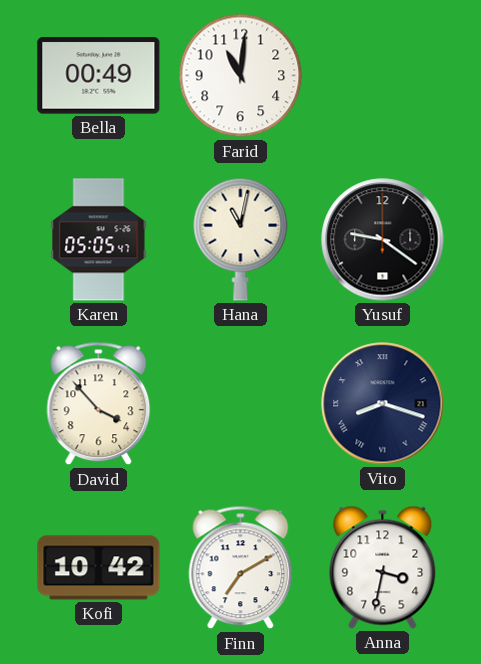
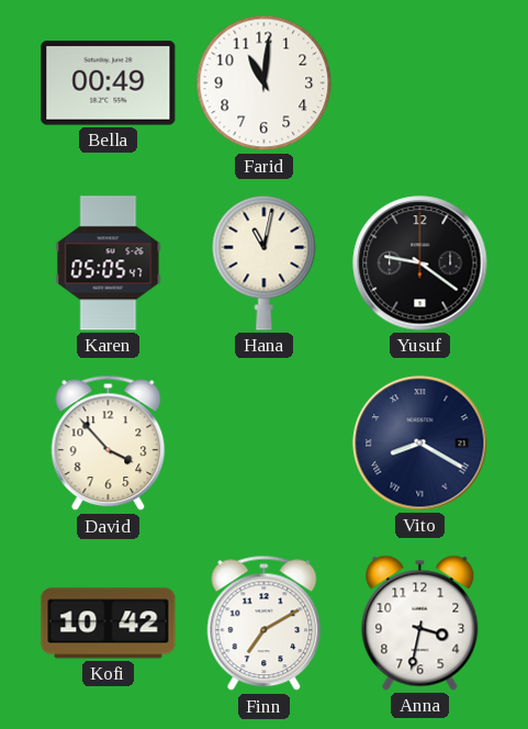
Vito: 8:18 -> 8:20
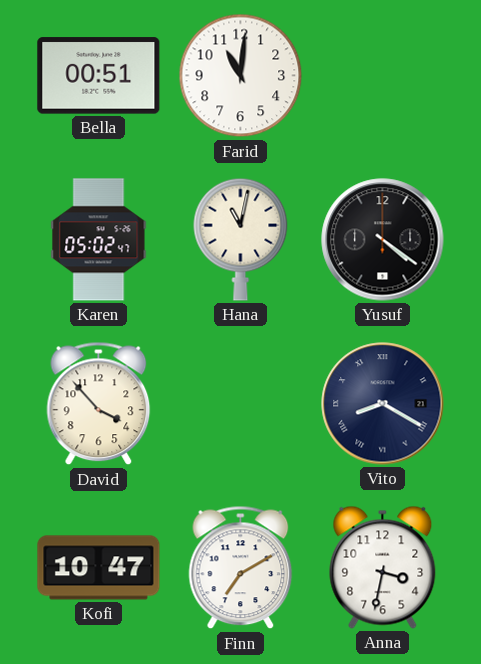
Bella: 00:49 -> 00:51
Karen: 05:05 -> 05:02
Yusuf: 9:21 -> 4:21
Kofi: 10:42 -> 10:47
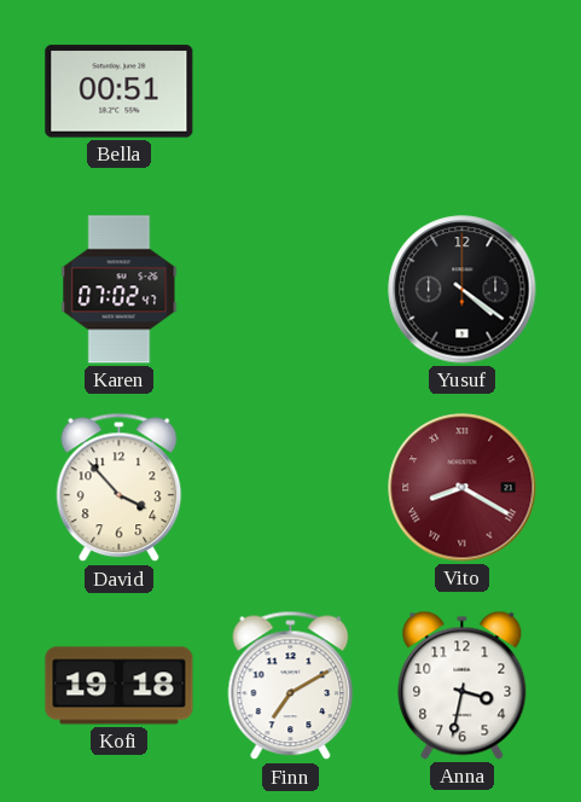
Farid: 11:01 -> none
Karen: 05:02 -> 07:02
Hana: 11:02 -> none
Vito dial: navy -> burgundy
Kofi: 10:47 -> 19:18
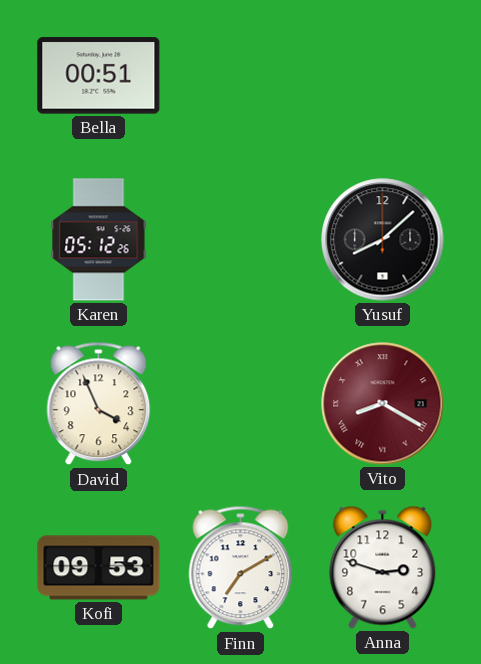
Karen: 07:02 -> 05:12
Yusuf: 4:21 -> 8:08
David: 3:53 -> 3:56
Kofi: 19:18 -> 09:53
Anna: 3:32 -> 2:48
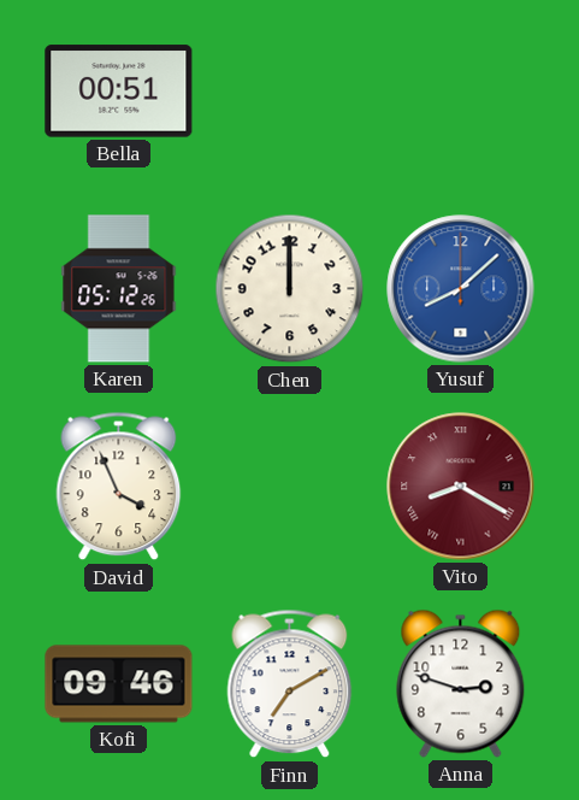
Chen: none -> 12:00
Yusuf dial: black -> blue
Kofi: 09:53 -> 09:46
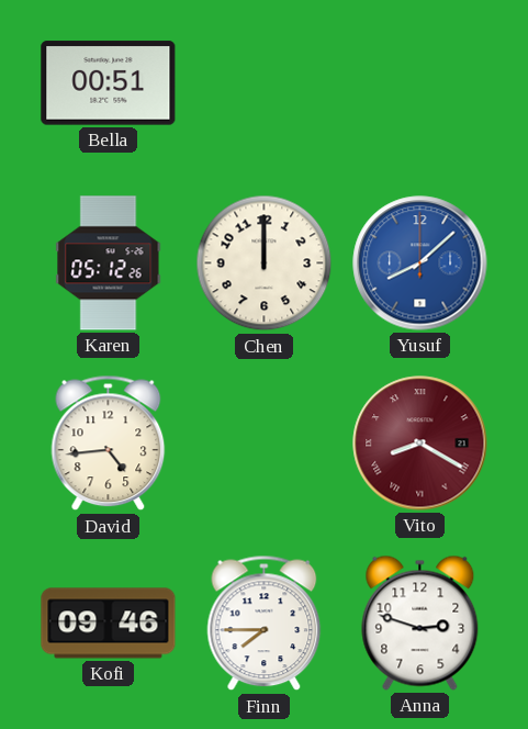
David: 3:56 -> 4:44
Finn: 7:10 -> 7:45
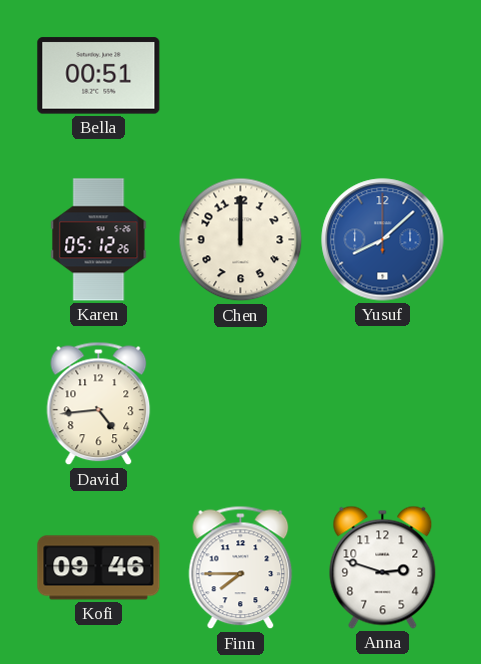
Vito: 8:20 -> none
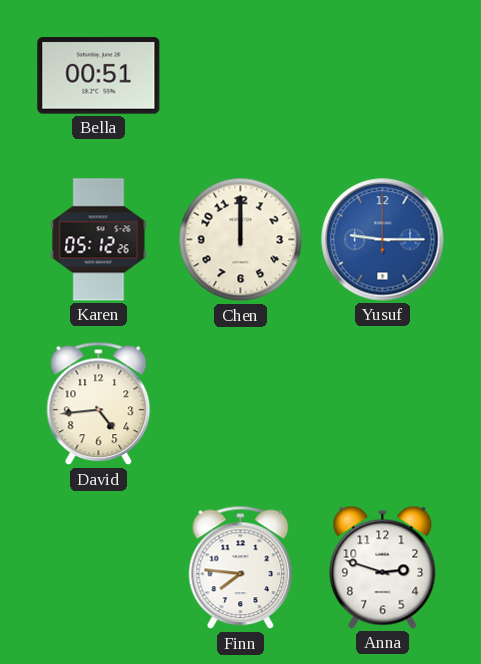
Yusuf: 8:08 -> 9:15
Kofi: 09:46 -> none
Finn: 7:45 -> 7:46
